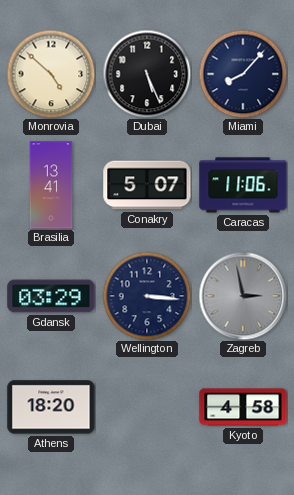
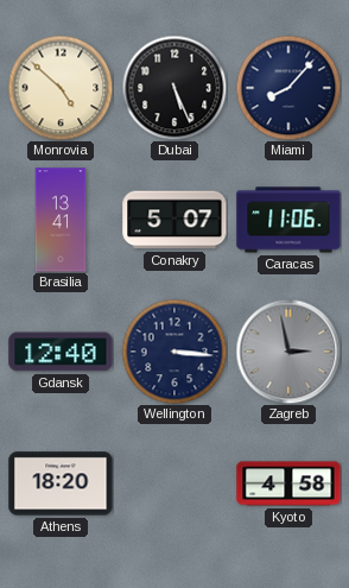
Gdansk: 03:29 -> 12:40
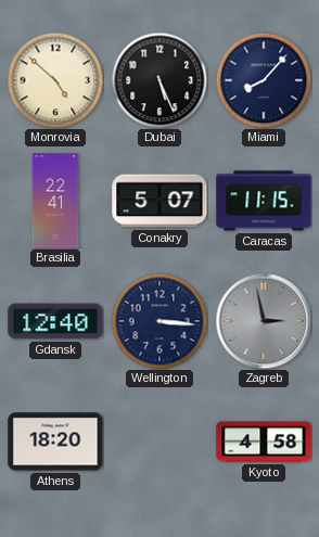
Brasilia: 13:41 -> 22:41
Caracas: 11:06 -> 11:15
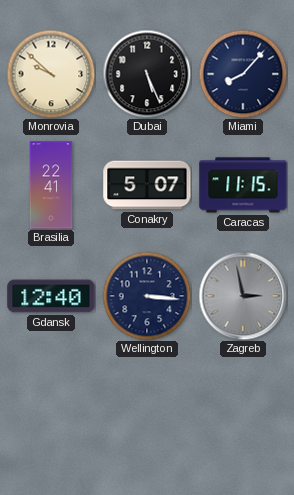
Monrovia: 4:52 -> 9:52
Athens: 18:20 -> none
Kyoto: 4:58 -> none
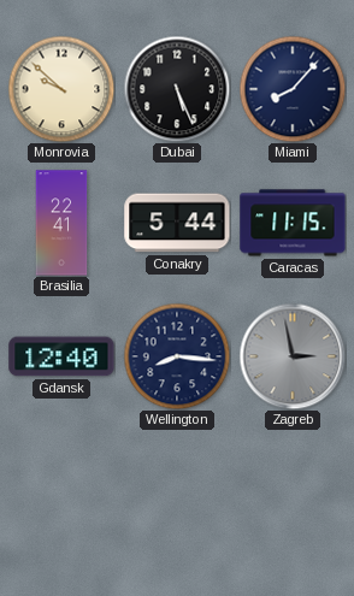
Conakry: 5:07 -> 5:44
Wellington: 3:16 -> 8:16
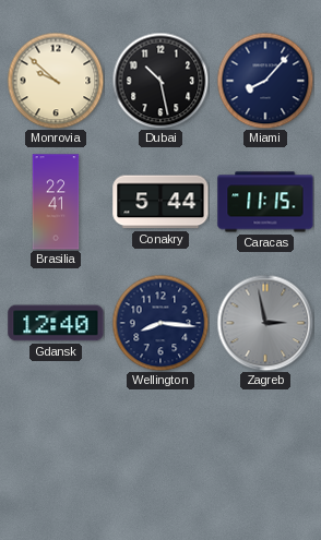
Dubai: 5:26 -> 10:28
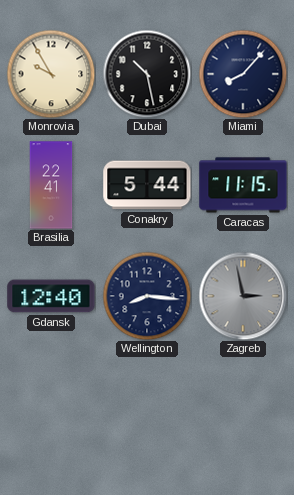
Monrovia: 9:52 -> 9:55
